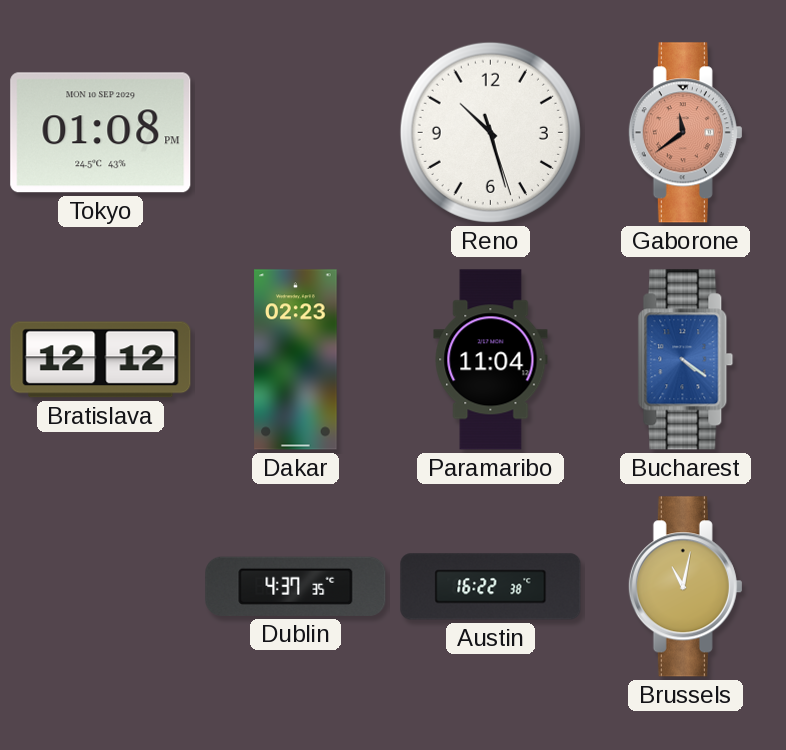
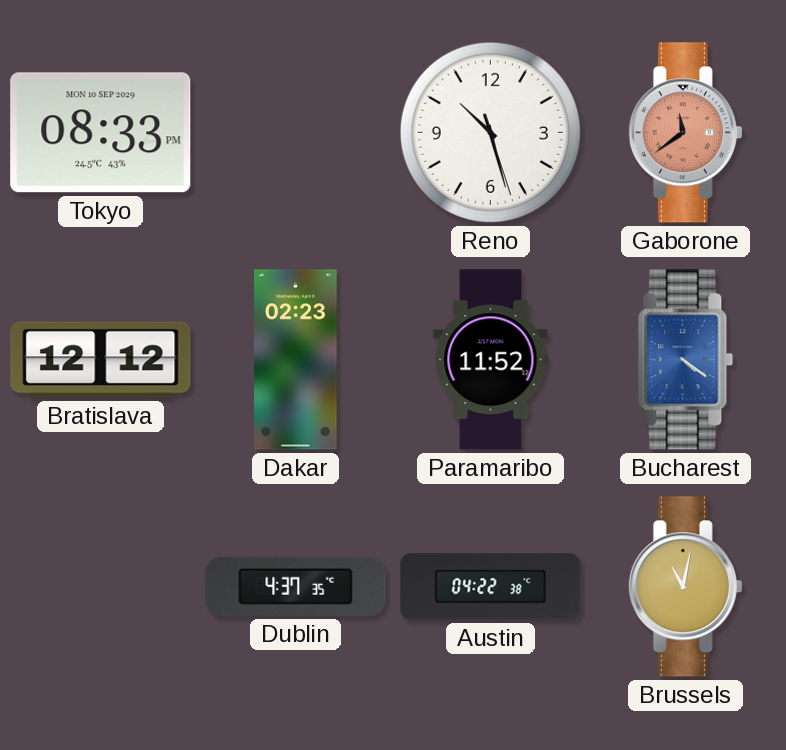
Tokyo: 01:08 -> 08:33
Paramaribo: 11:04 -> 11:52
Austin: 16:22 -> 04:22
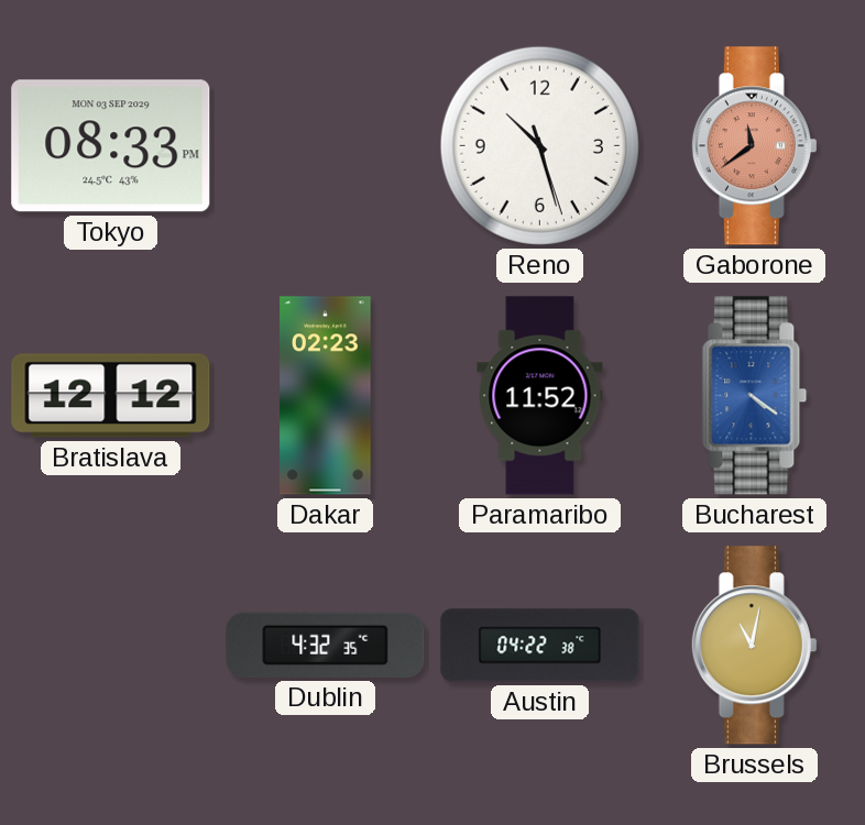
Tokyo date: MON 10 SEP 2029 -> MON 03 SEP 2029
Dublin: 4:37 -> 4:32
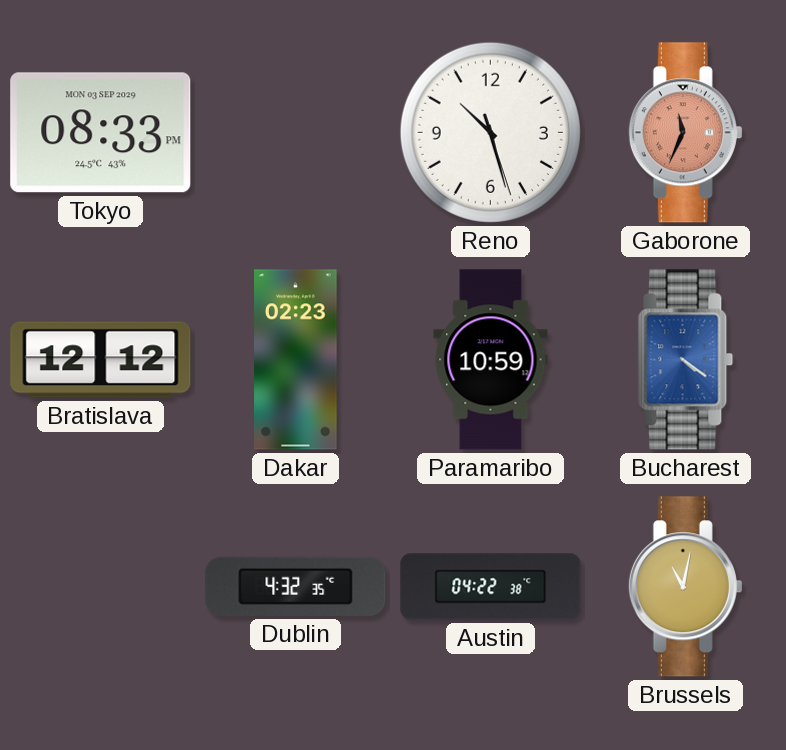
Gaborone: 11:39 -> 11:34
Paramaribo: 11:52 -> 10:59
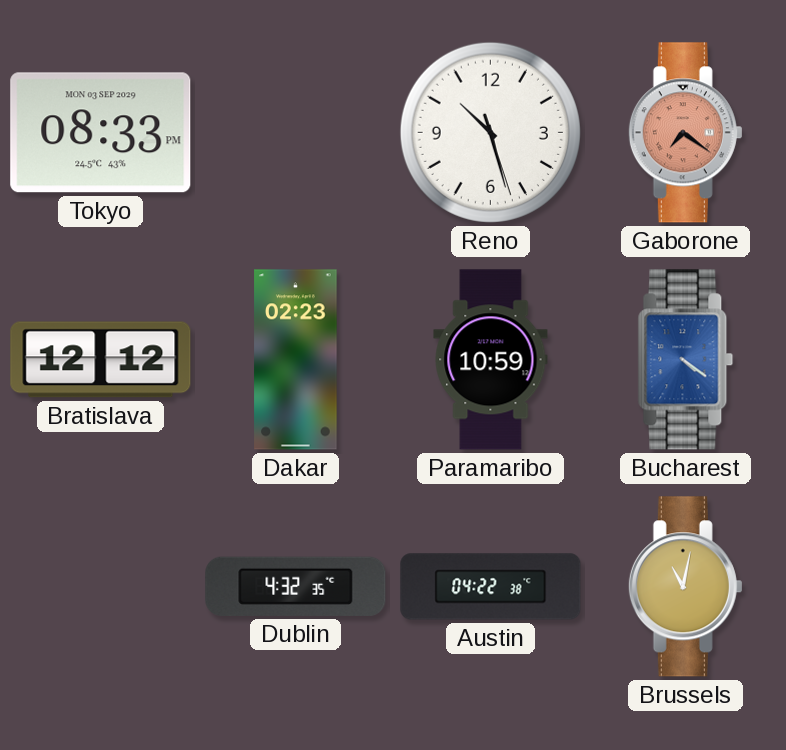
Gaborone: 11:34 -> 7:21
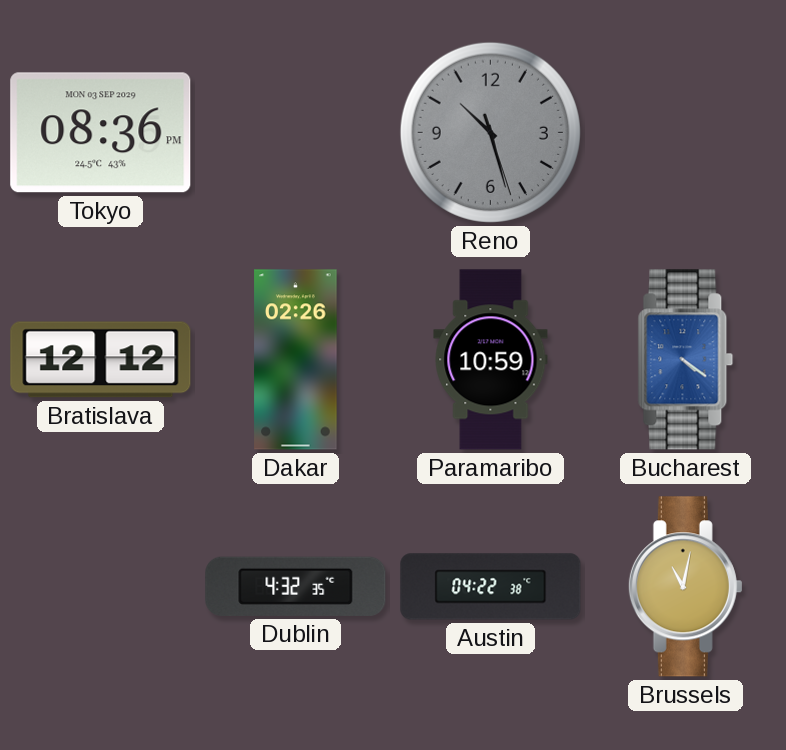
Tokyo: 08:33 -> 08:36
Reno dial: white -> grey
Gaborone: 7:21 -> none
Dakar: 02:23 -> 02:26
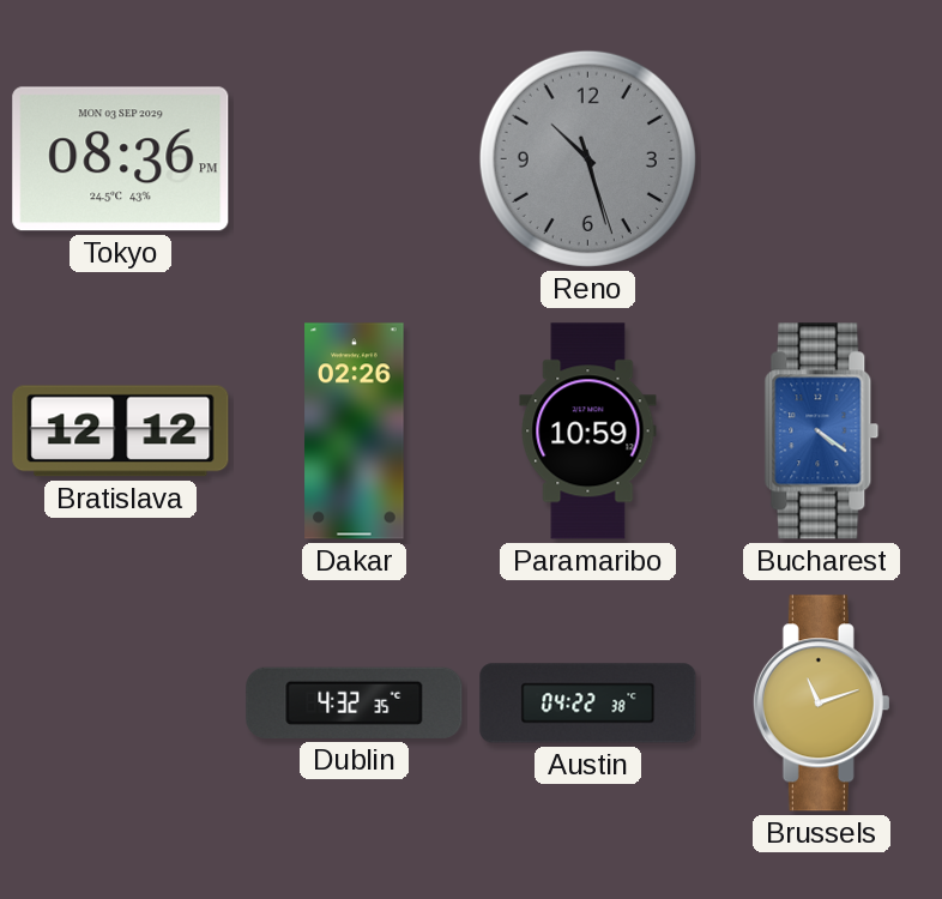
Brussels: 11:02 -> 11:12
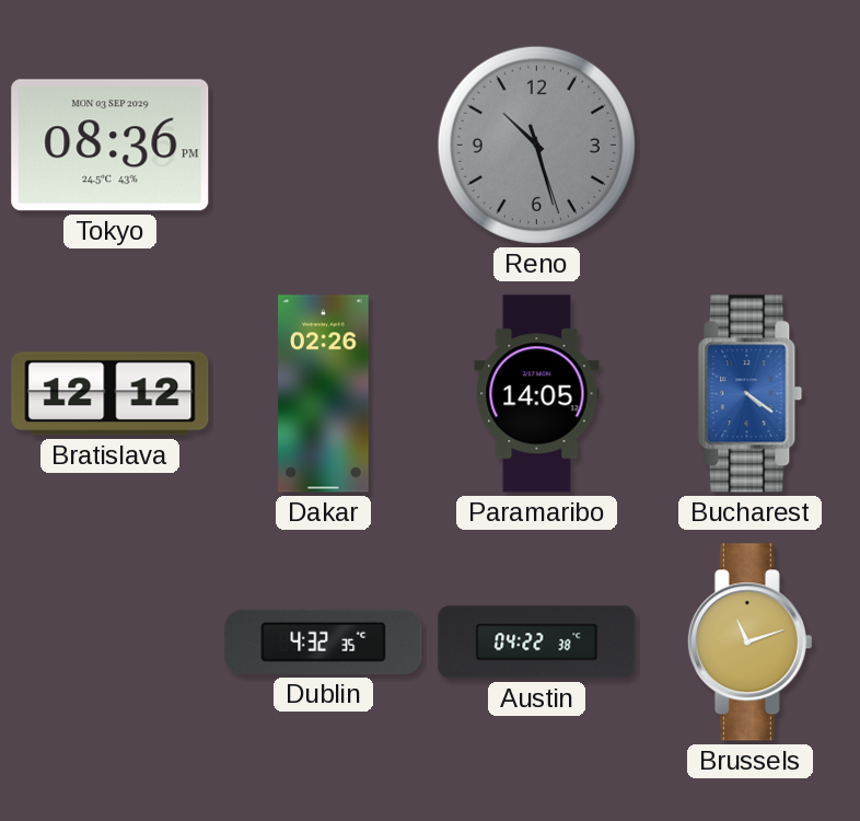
Paramaribo: 10:59 -> 14:05
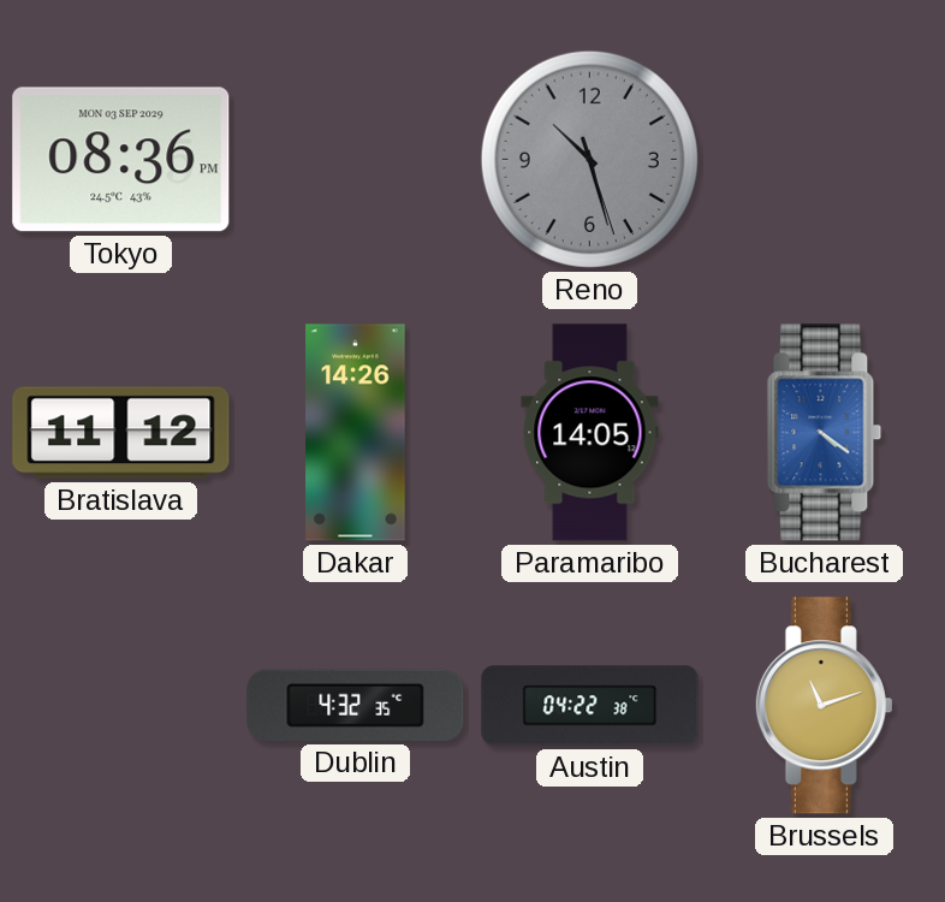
Bratislava: 12:12 -> 11:12
Dakar: 02:26 -> 14:26
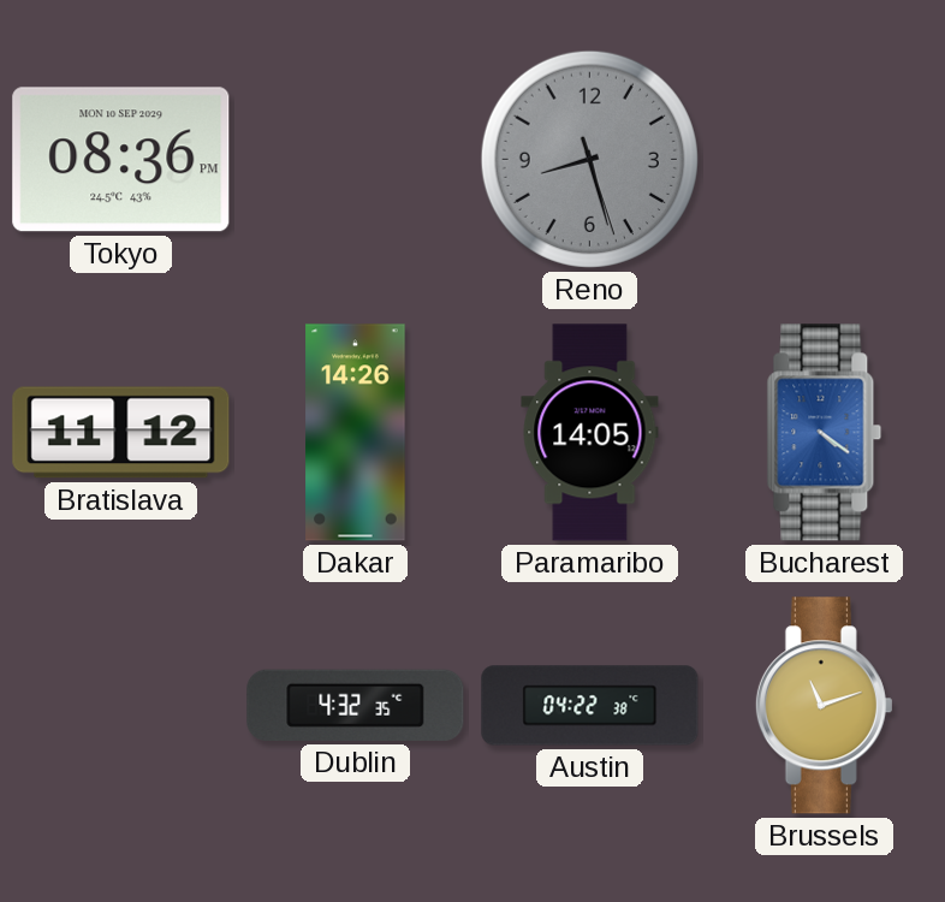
Tokyo date: MON 03 SEP 2029 -> MON 10 SEP 2029
Reno: 10:27 -> 8:27
